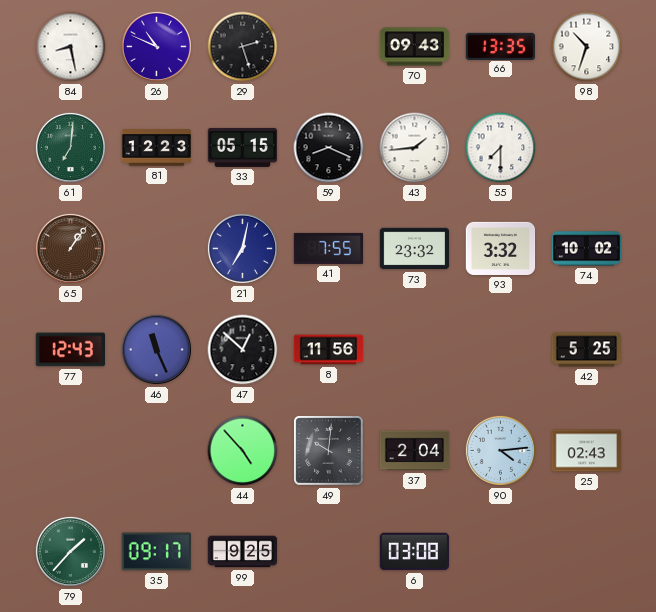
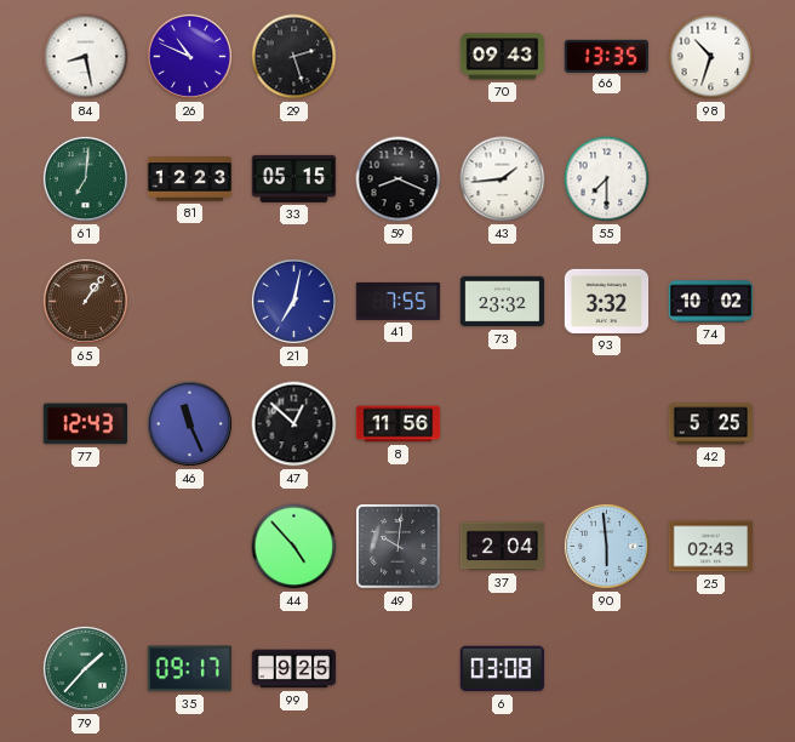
90: 4:14 -> 5:59
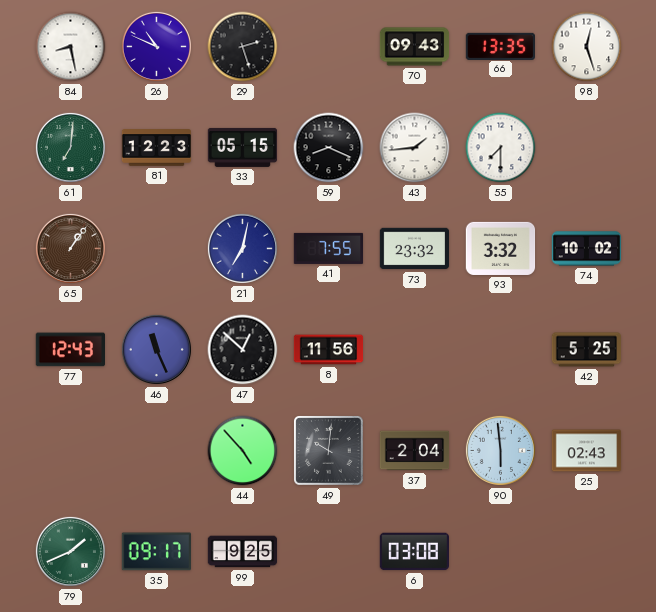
98: 10:33 -> 12:27
79: 1:37 -> 1:41
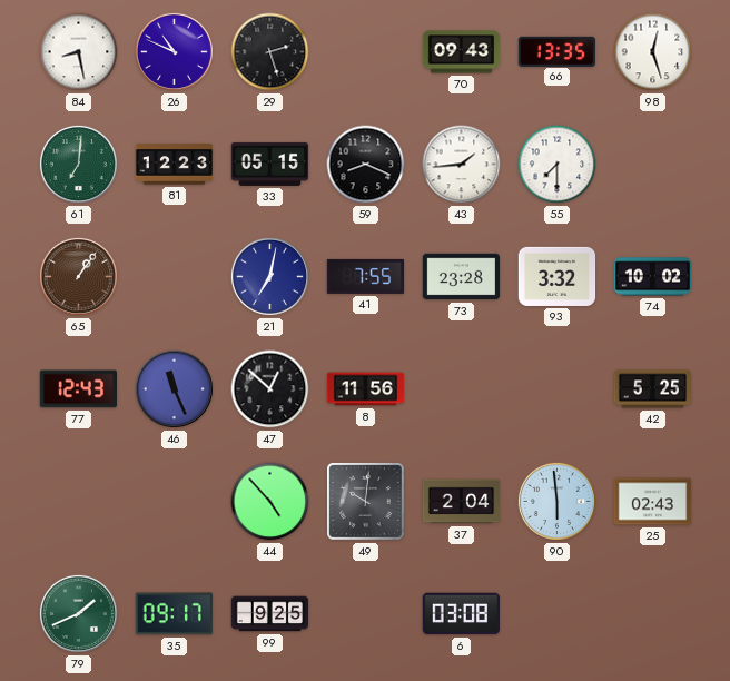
73: 23:32 -> 23:28
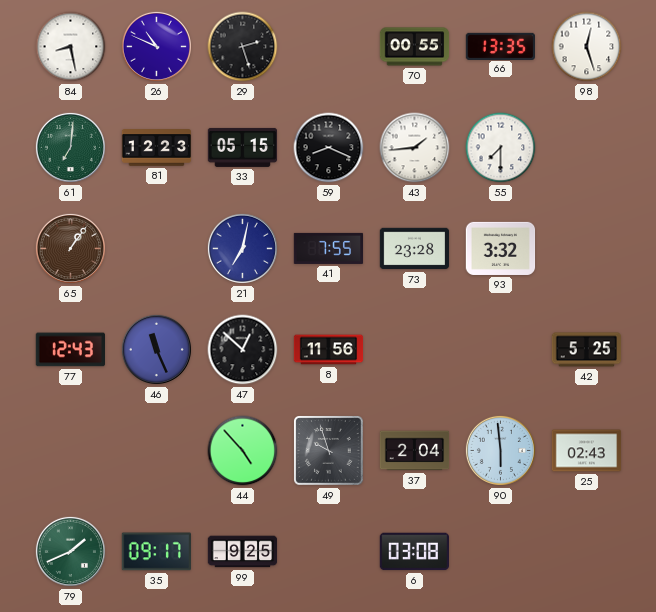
70: 09:43 -> 00:55
74: 10:02 -> none
49: 10:01 -> 9:57
